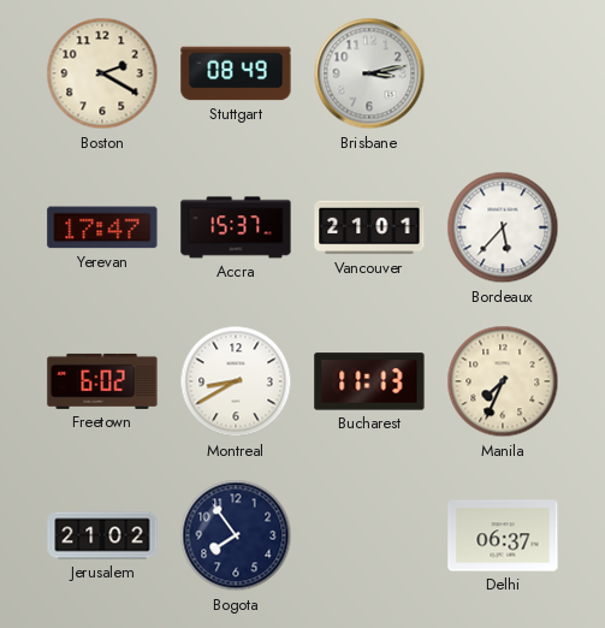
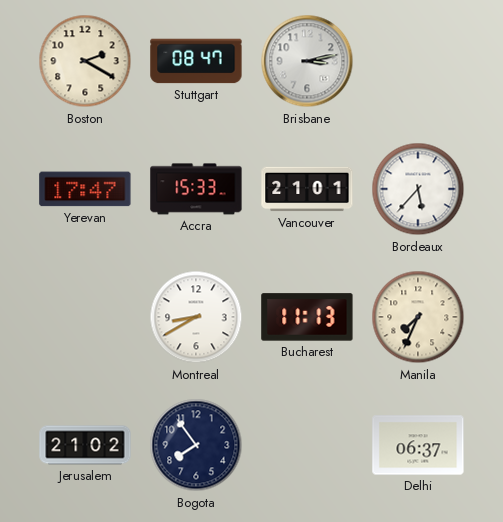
Stuttgart: 08:49 -> 08:47
Accra: 15:37 -> 15:33
Freetown: 6:02 -> none
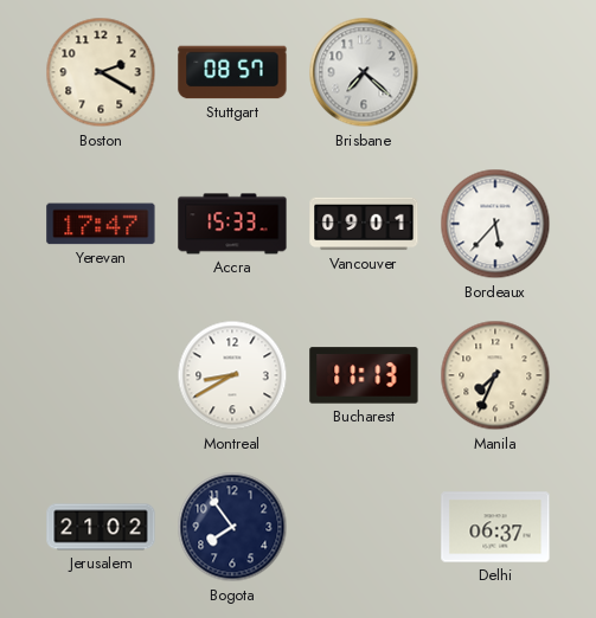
Stuttgart: 08:47 -> 08:57
Brisbane: 3:13 -> 7:22
Vancouver: 21:01 -> 09:01
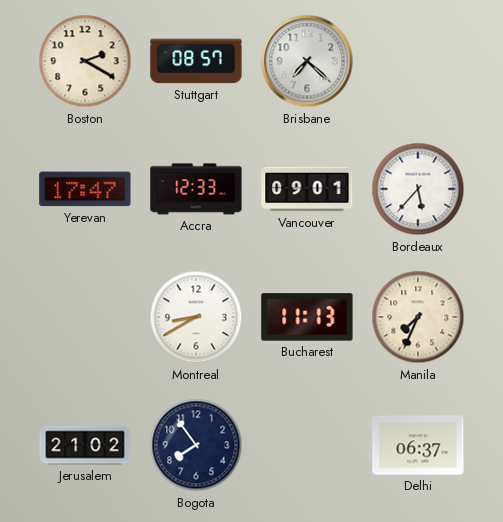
Accra: 15:33 -> 12:33
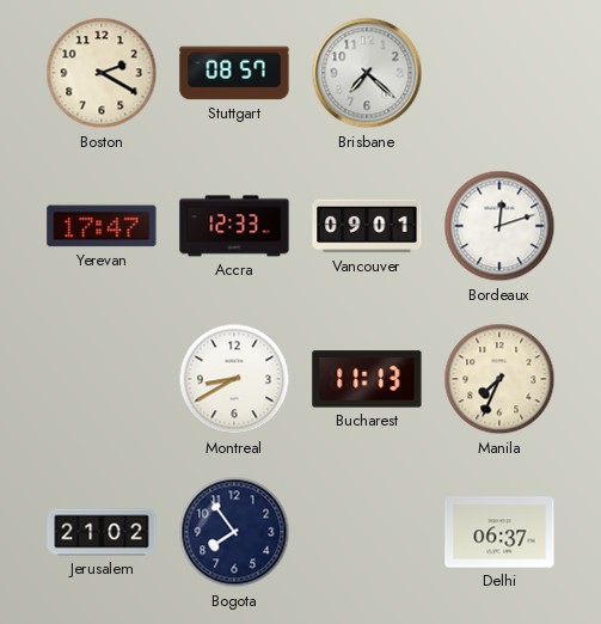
Bordeaux: 5:37 -> 12:12
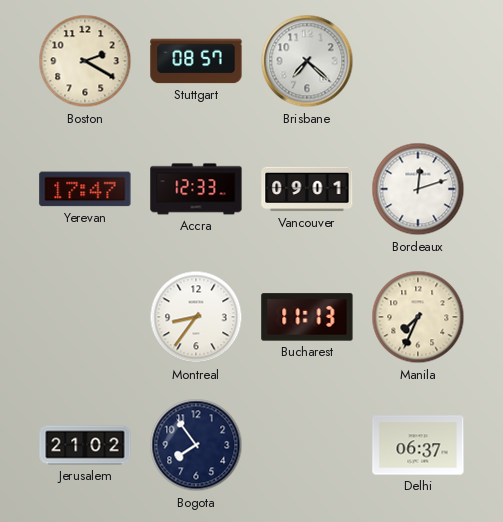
Montreal: 8:40 -> 8:36
